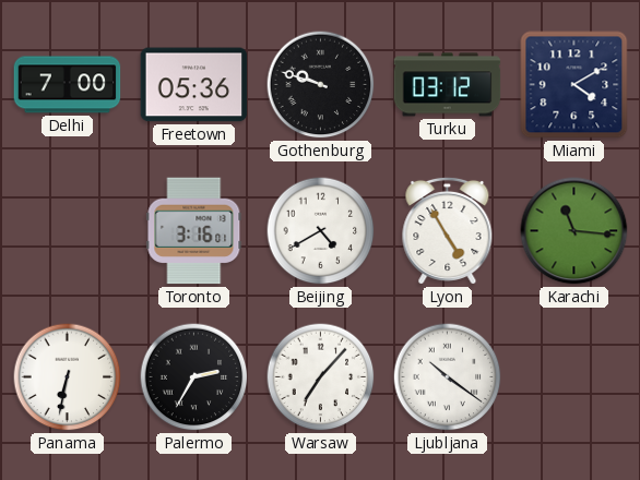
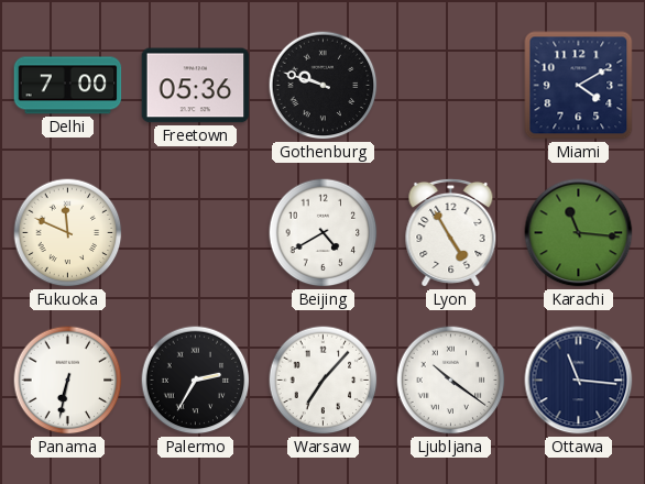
Turku: 03:12 -> none
Fukuoka: none -> 11:49
Toronto: 3:16 -> none
Ottawa: none -> 11:16
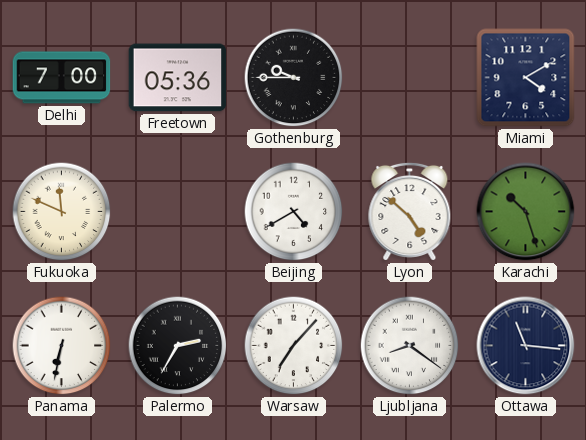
Gothenburg: 9:48 -> 9:45
Lyon: 4:55 -> 4:52
Karachi: 11:16 -> 10:27
Ljubljana: 10:21 -> 8:21
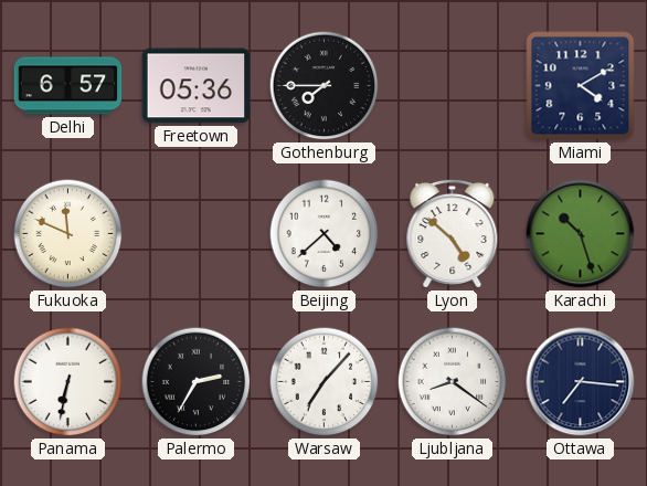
Delhi: 7:00 -> 6:57
Gothenburg: 9:45 -> 7:45
Beijing: 4:40 -> 4:38
Ottawa: 11:16 -> 7:16
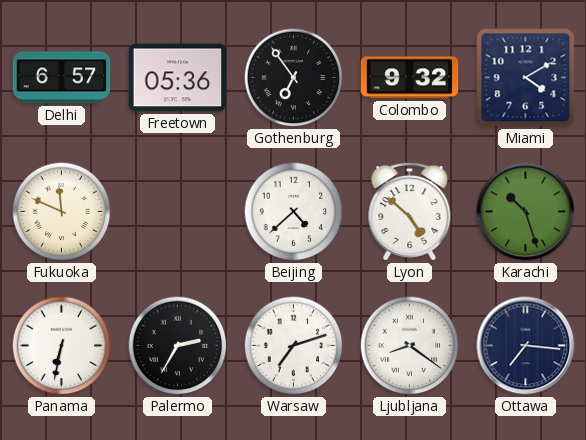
Gothenburg: 7:45 -> 6:54
Colombo: none -> 9:32
Warsaw: 7:07 -> 7:12
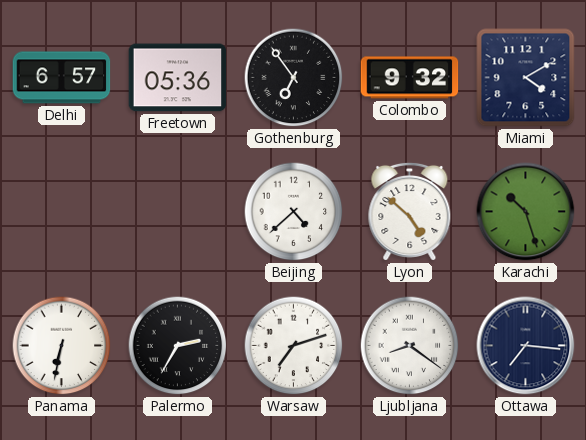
Fukuoka: 11:49 -> none
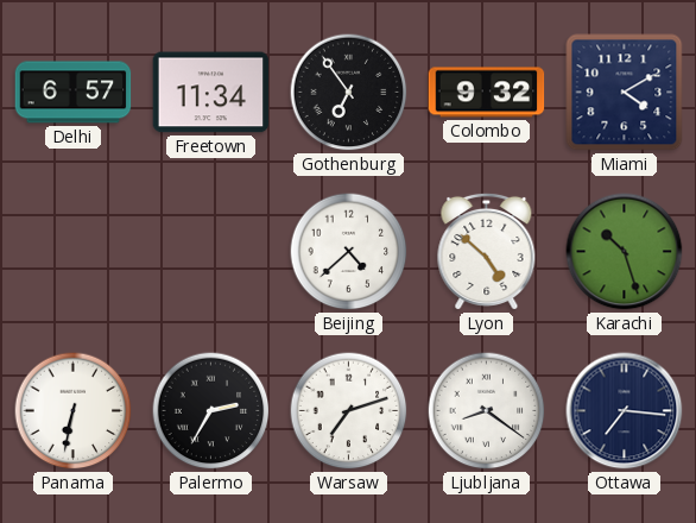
Freetown: 05:36 -> 11:34
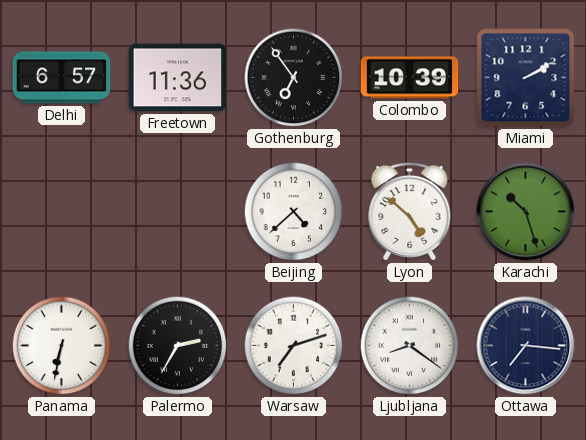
Freetown: 11:34 -> 11:36
Colombo: 9:32 -> 10:39
Miami: 4:10 -> 2:10
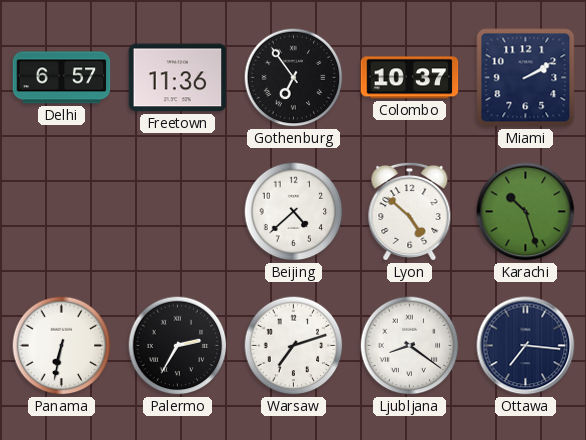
Colombo: 10:39 -> 10:37
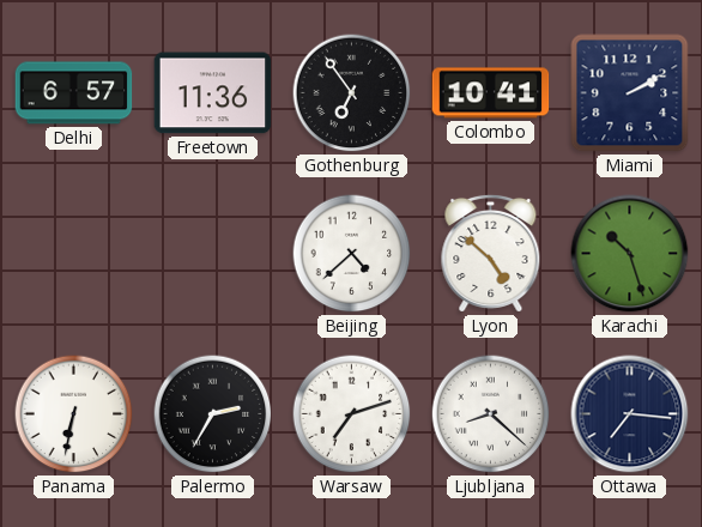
Colombo: 10:37 -> 10:41
Ljubljana: 8:21 -> 8:22
